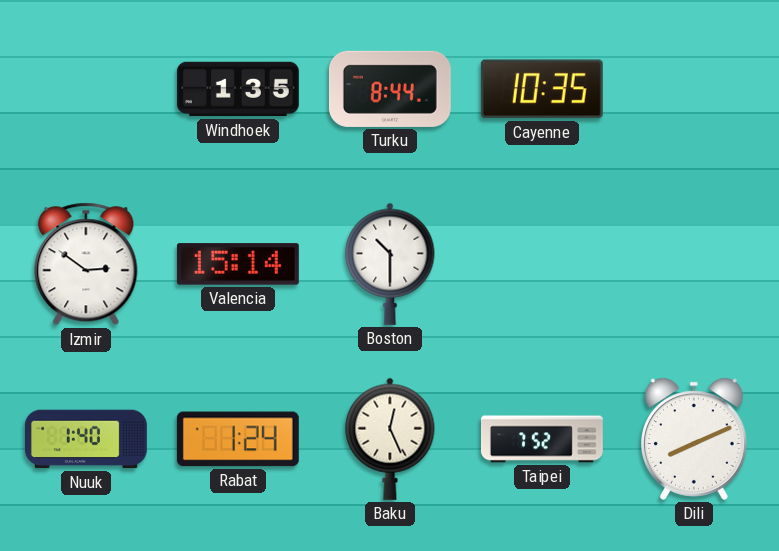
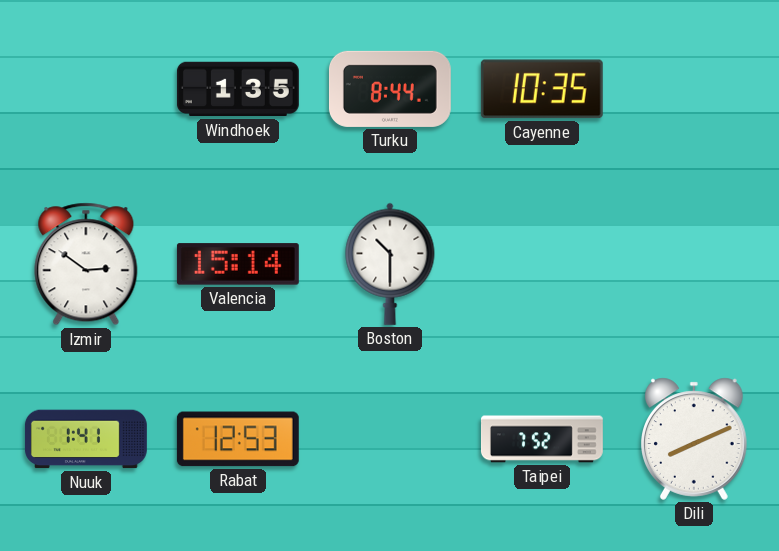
Nuuk: 1:40 -> 1:41
Rabat: 1:24 -> 12:53
Baku: 12:26 -> none
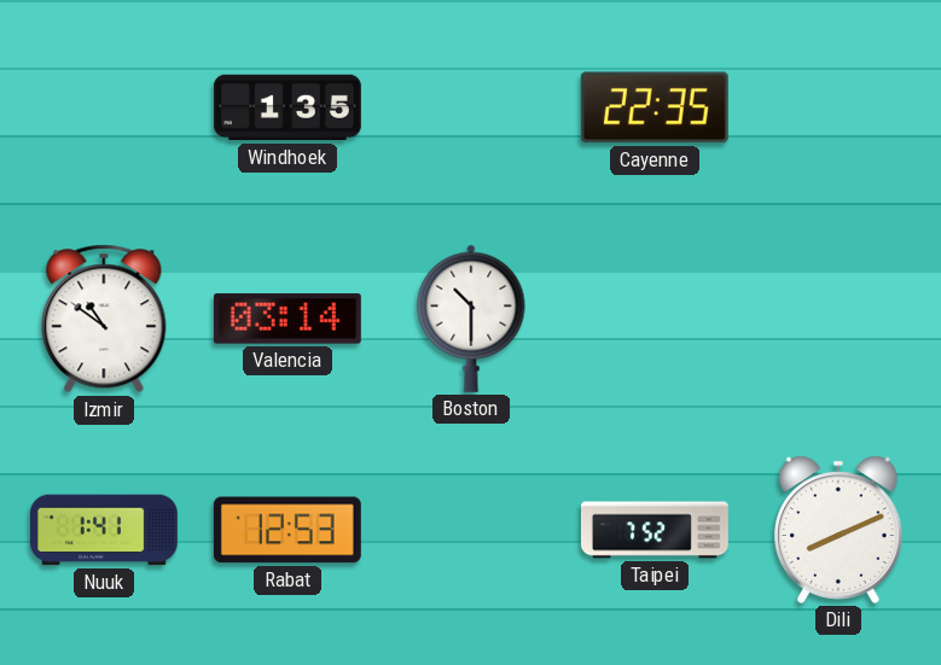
Turku: 8:44 -> none
Cayenne: 10:35 -> 22:35
Izmir: 2:51 -> 10:51
Valencia: 15:14 -> 03:14
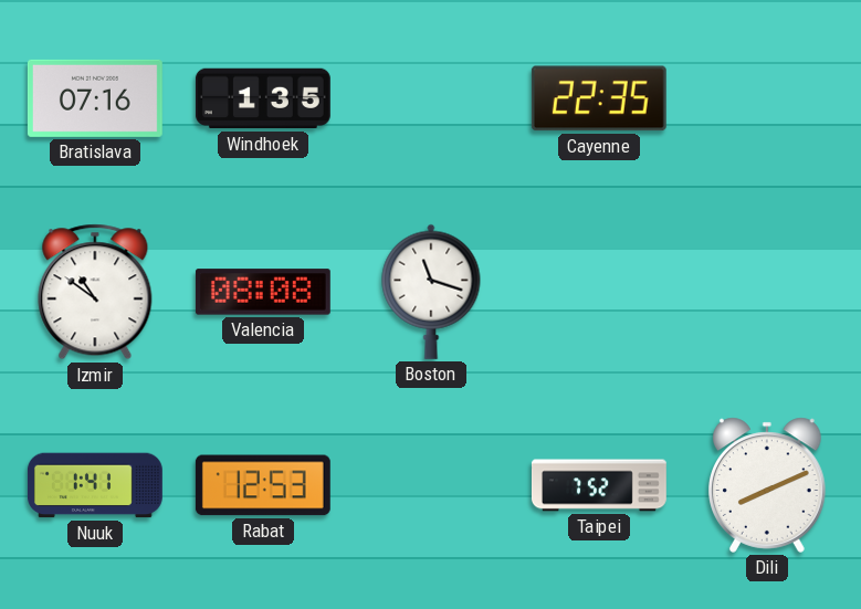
Bratislava: none -> 07:16
Valencia: 03:14 -> 08:08
Boston: 10:30 -> 11:18
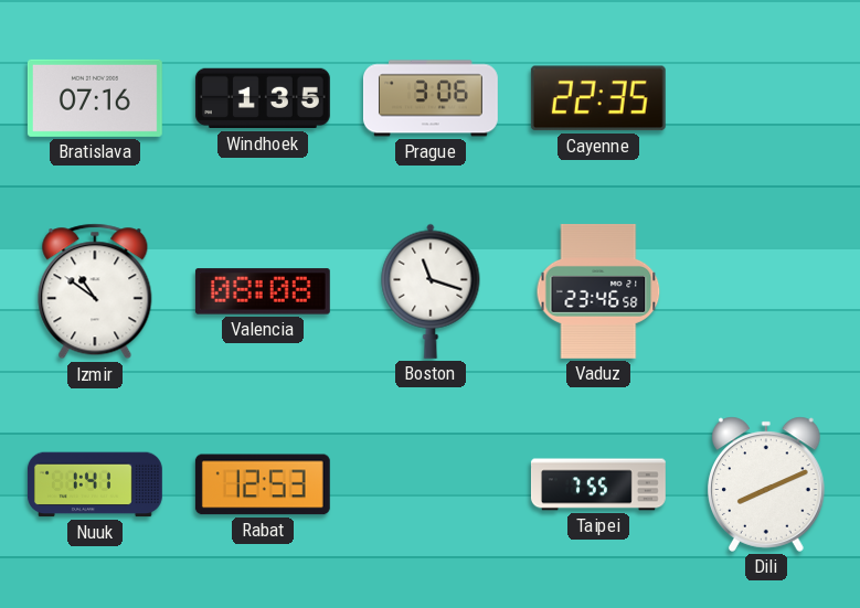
Prague: none -> 3:06
Vaduz: none -> 23:46
Taipei: 7:52 -> 7:55
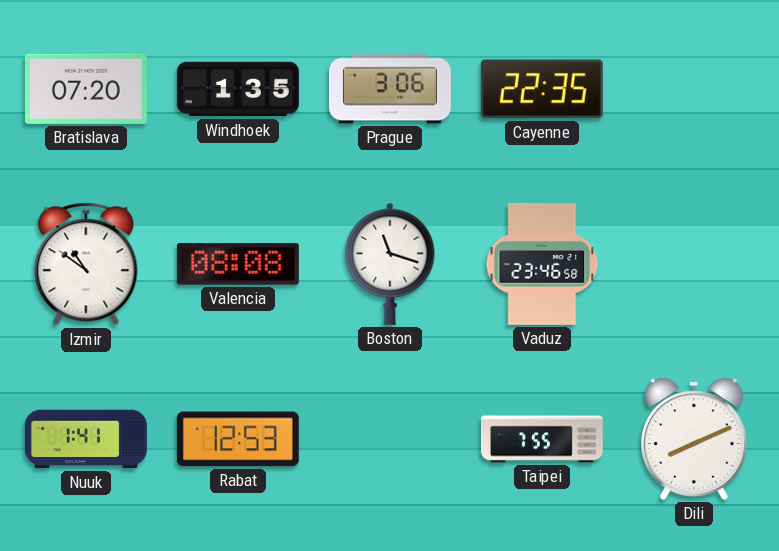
Bratislava: 07:16 -> 07:20
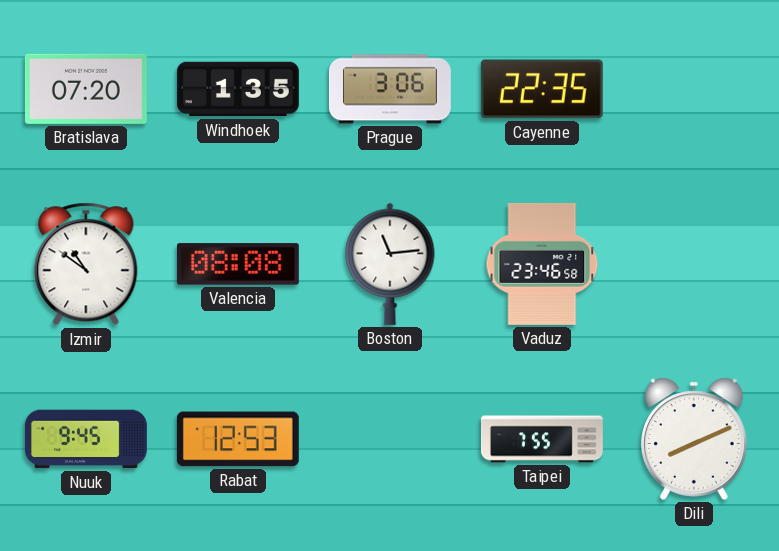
Boston: 11:18 -> 11:14
Nuuk: 1:41 -> 9:45
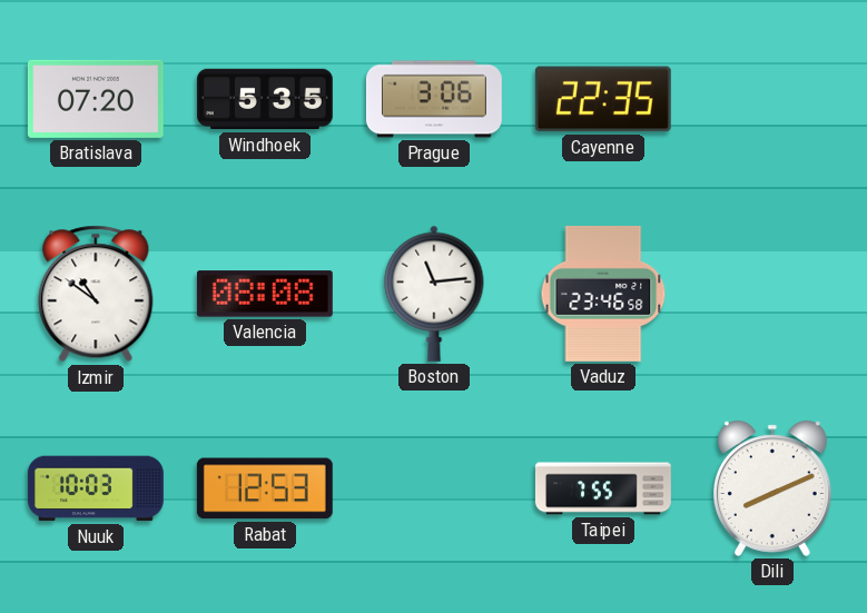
Windhoek: 1:35 -> 5:35
Nuuk: 9:45 -> 10:03
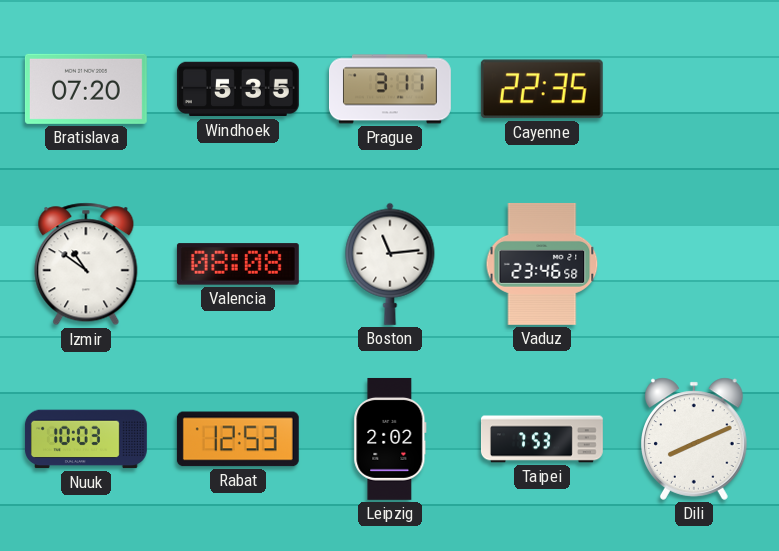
Prague: 3:06 -> 3:11
Leipzig: none -> 2:02
Taipei: 7:55 -> 7:53
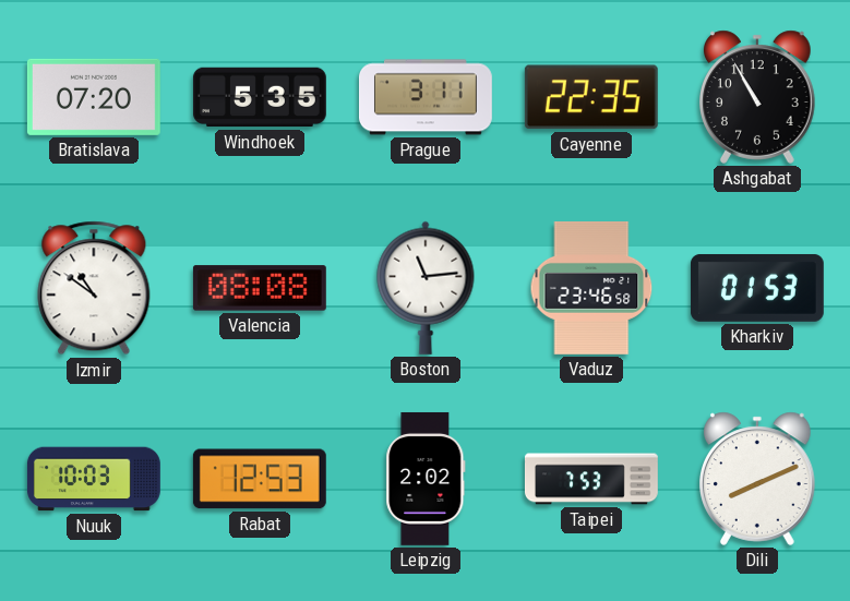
Ashgabat: none -> 10:55
Kharkiv: none -> 01:53
